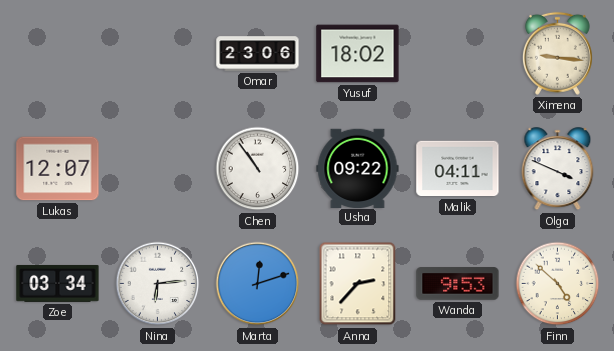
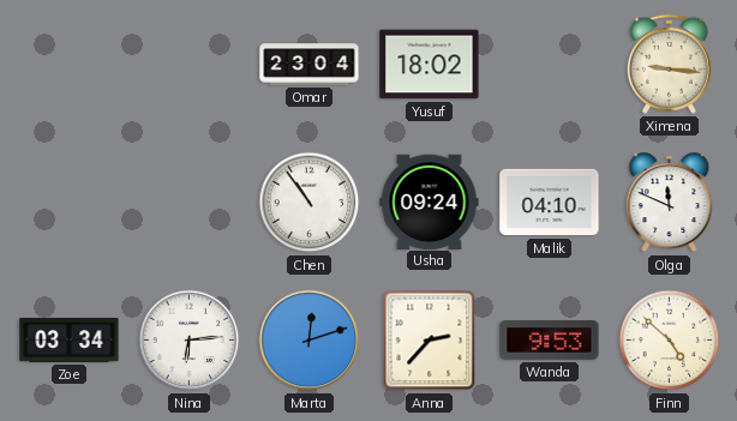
Omar: 23:06 -> 23:04
Lukas: 12:07 -> none
Usha: 09:22 -> 09:24
Malik: 04:11 -> 04:10
Olga: 3:49 -> 11:49
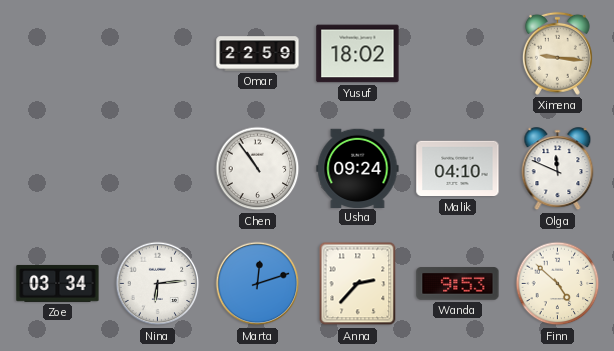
Omar: 23:04 -> 22:59
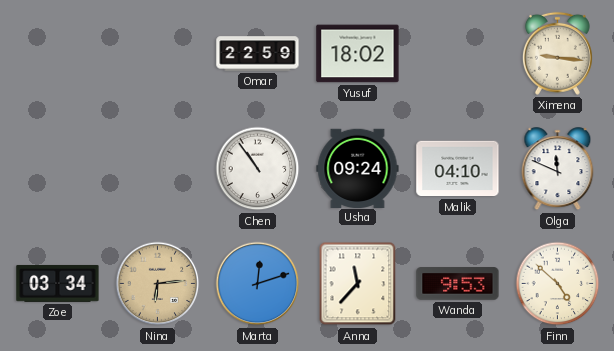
Nina dial: white -> champagne
Anna: 2:37 -> 11:37
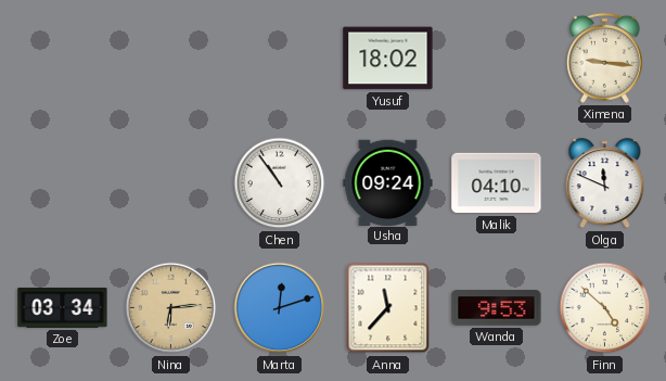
Omar: 22:59 -> none
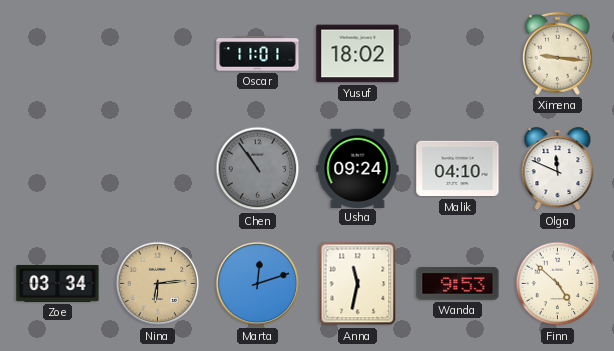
Oscar: none -> 11:01
Chen dial: white -> grey
Anna: 11:37 -> 11:32
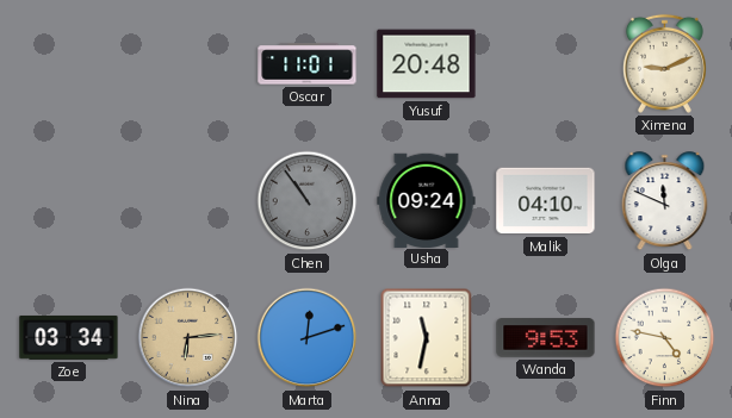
Yusuf: 18:02 -> 20:48
Ximena: 9:16 -> 9:11
Finn: 4:52 -> 4:47
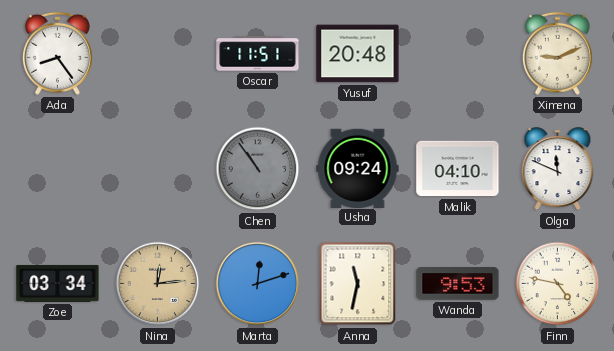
Ada: none -> 8:24
Oscar: 11:01 -> 11:51
Nina: 6:14 -> 12:14
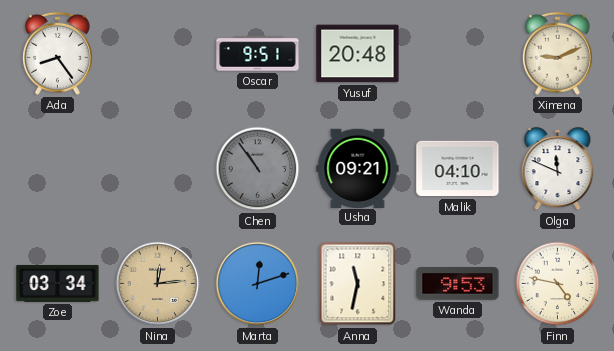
Oscar: 11:51 -> 9:51
Usha: 09:24 -> 09:21
